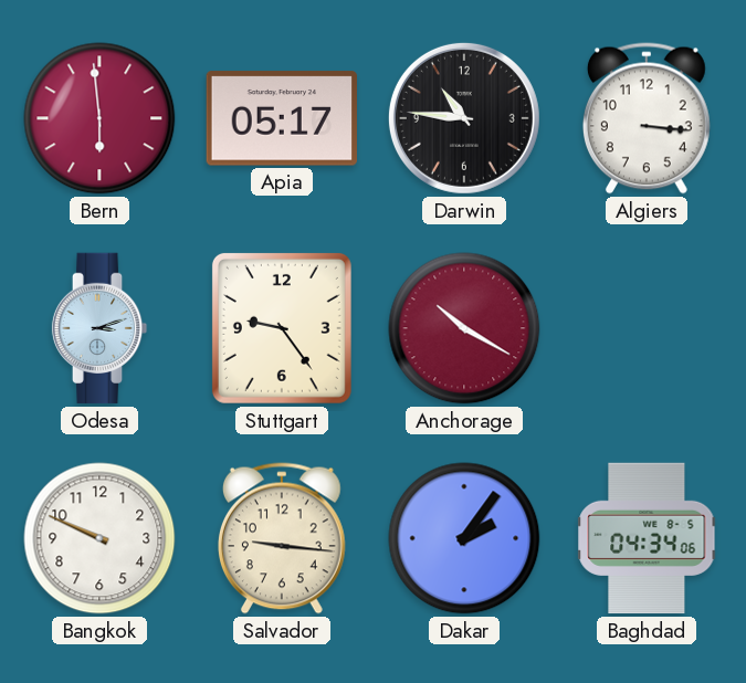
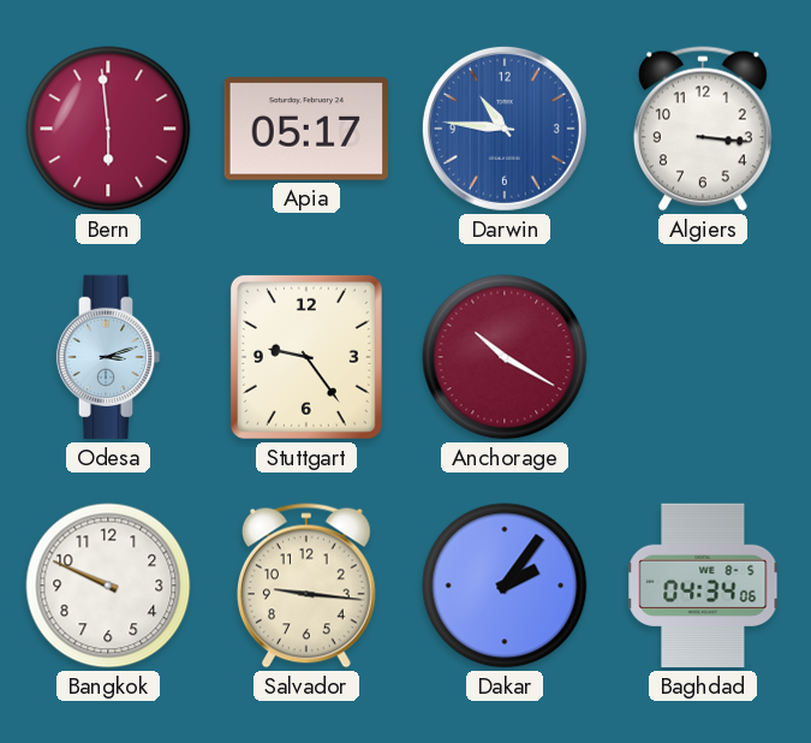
Darwin dial: black -> blue
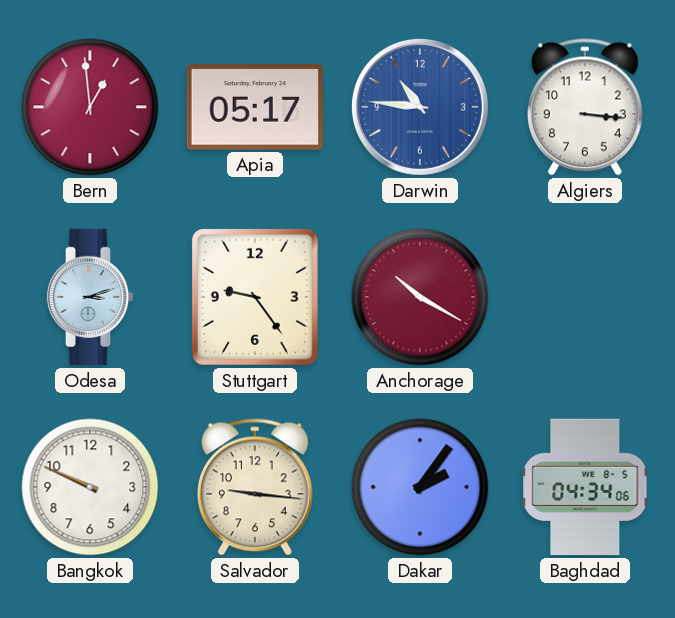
Bern: 5:59 -> 12:59
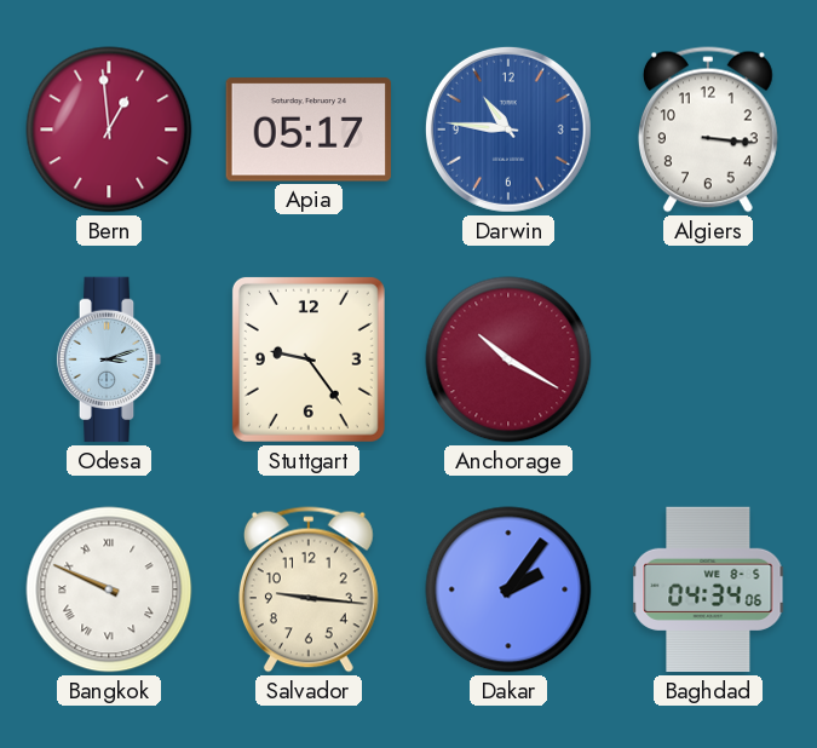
Bangkok numerals: Arabic -> Roman
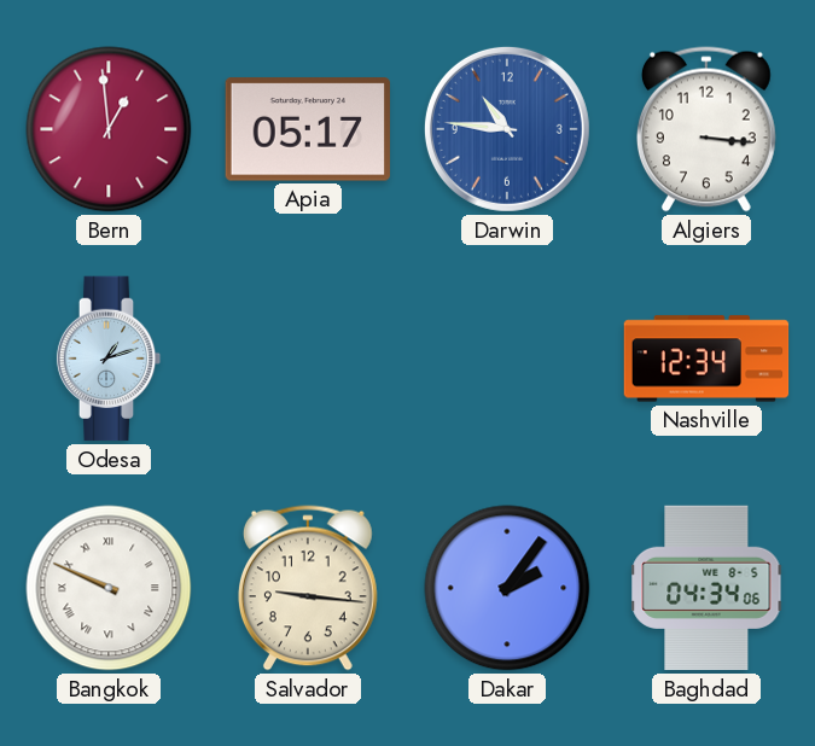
Odesa: 3:12 -> 1:12
Stuttgart: 9:24 -> none
Anchorage: 10:20 -> none
Nashville: none -> 12:34
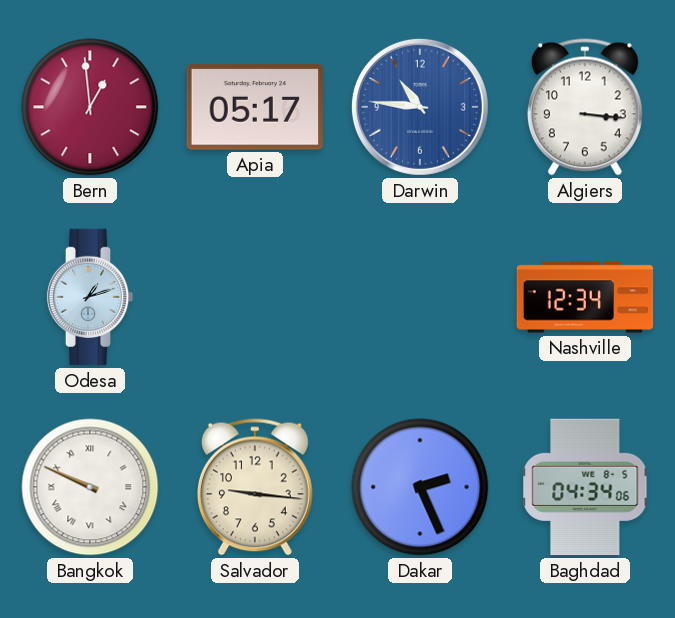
Dakar: 2:06 -> 2:26
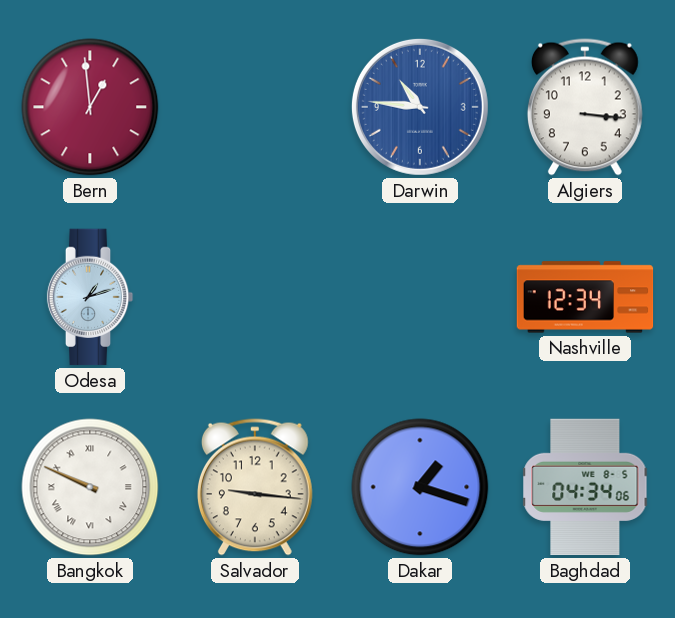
Apia: 05:17 -> none
Dakar: 2:26 -> 1:18
